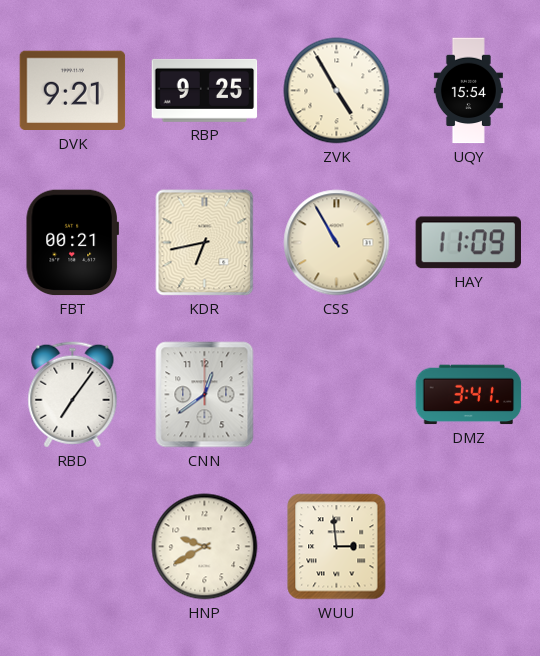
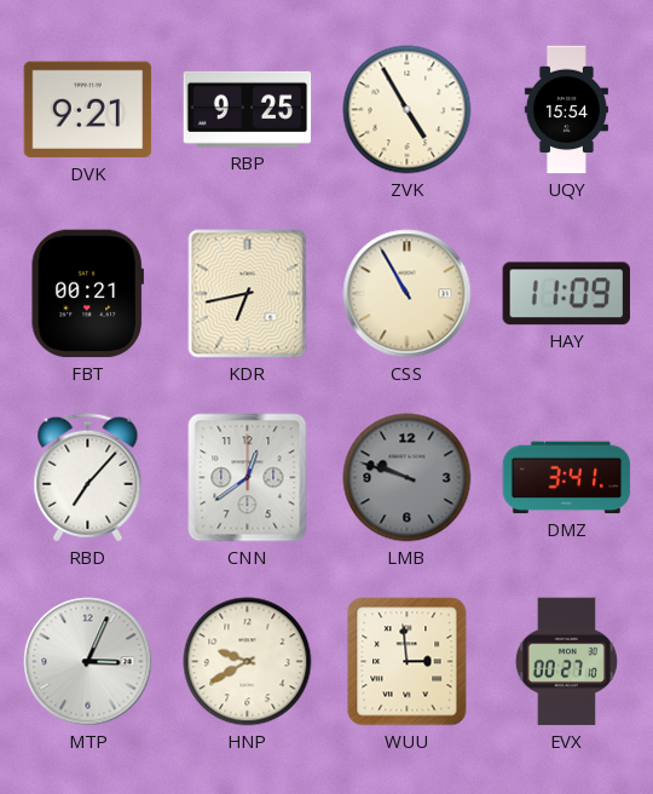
RBD: 7:06 -> 7:07
LMB: none -> 9:48
MTP: none -> 3:04
EVX: none -> 00:27
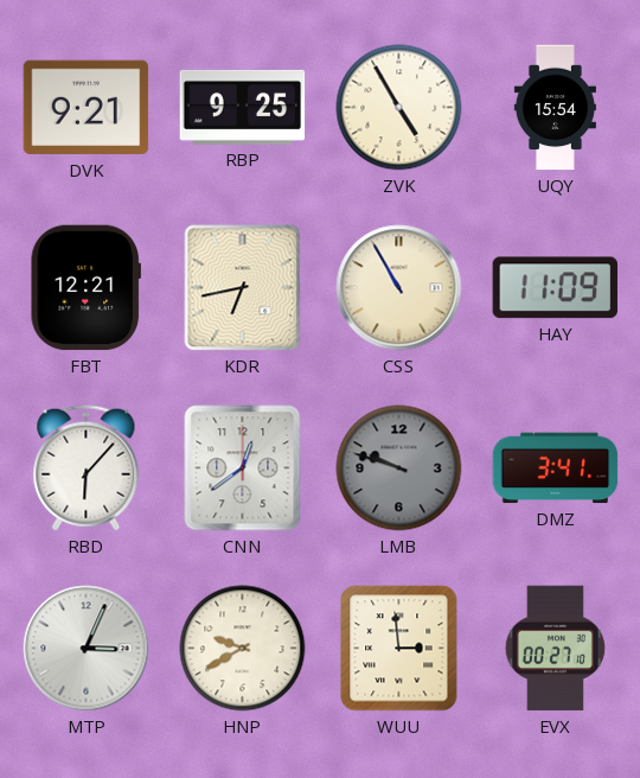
FBT: 00:21 -> 12:21
RBD: 7:07 -> 6:07
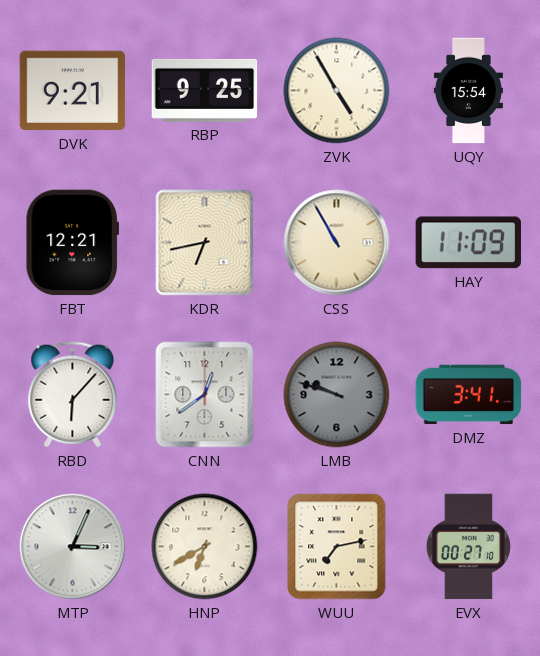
HNP: 9:40 -> 6:40
WUU: 2:59 -> 7:13
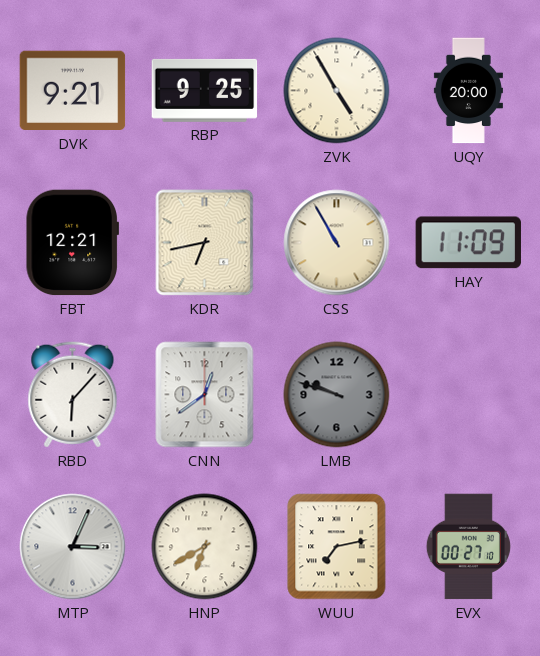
UQY: 15:54 -> 20:00
DMZ: 3:41 -> none
